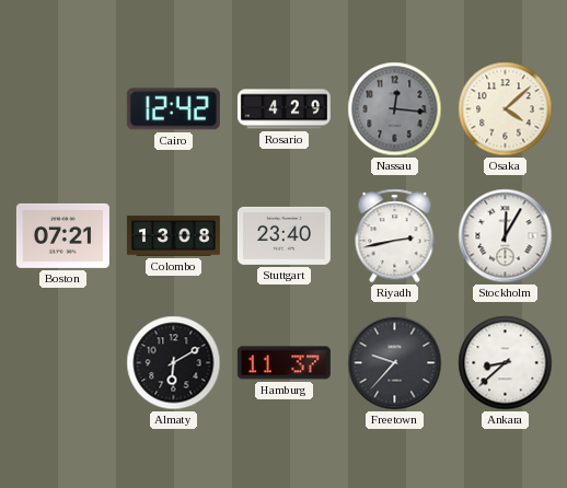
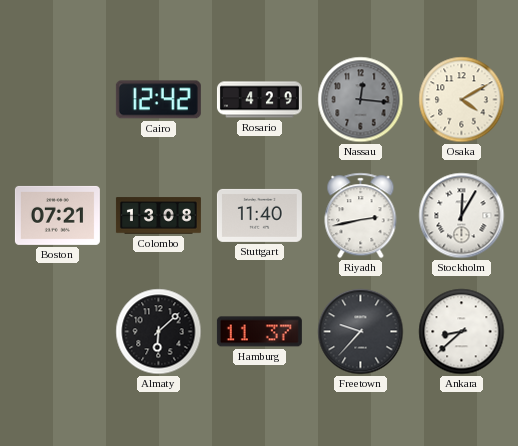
Osaka: 4:08 -> 4:10
Stuttgart: 23:40 -> 11:40
Almaty: 6:10 -> 6:08
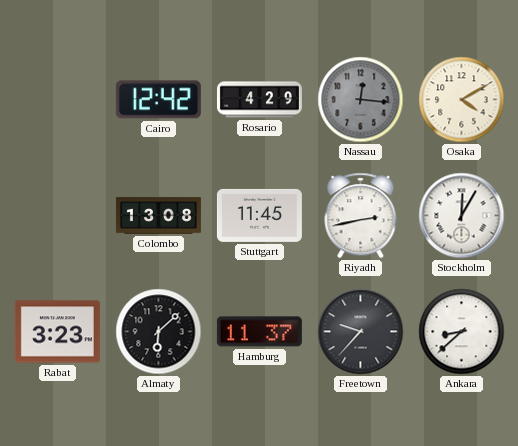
Boston: 07:21 -> none
Stuttgart: 11:40 -> 11:45
Rabat: none -> 3:23
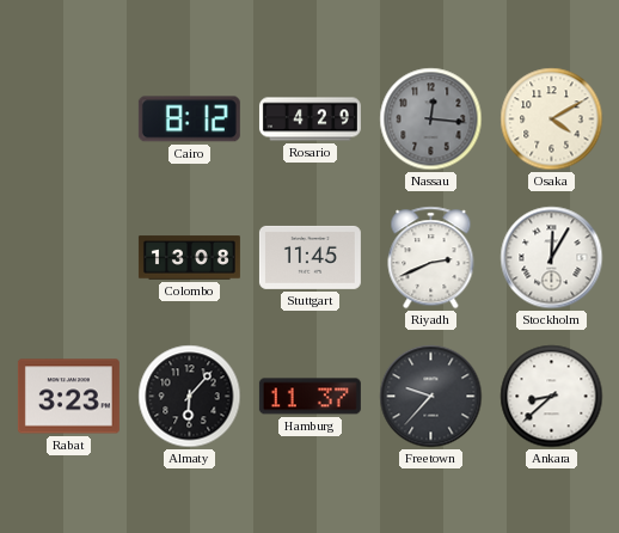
Cairo: 12:42 -> 8:12
Riyadh: 2:43 -> 2:41
Almaty: 6:08 -> 6:07
